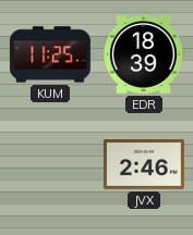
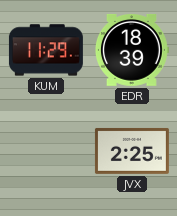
KUM: 11:25 -> 11:29
JVX: 2:46 -> 2:25
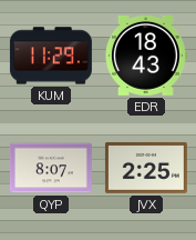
EDR: 18:39 -> 18:43
QYP: none -> 8:07
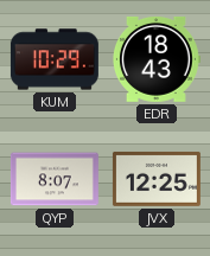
KUM: 11:29 -> 10:29
JVX: 2:25 -> 12:25
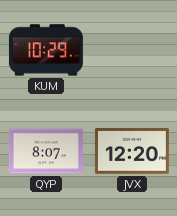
EDR: 18:43 -> none
JVX: 12:25 -> 12:20
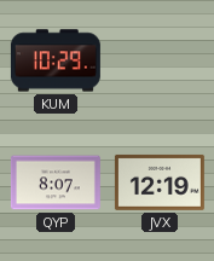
JVX: 12:20 -> 12:19
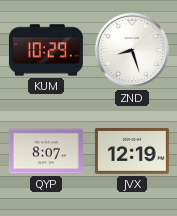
ZND: none -> 8:27
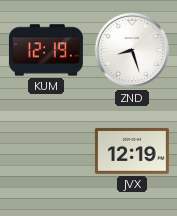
KUM: 10:29 -> 12:19
QYP: 8:07 -> none
